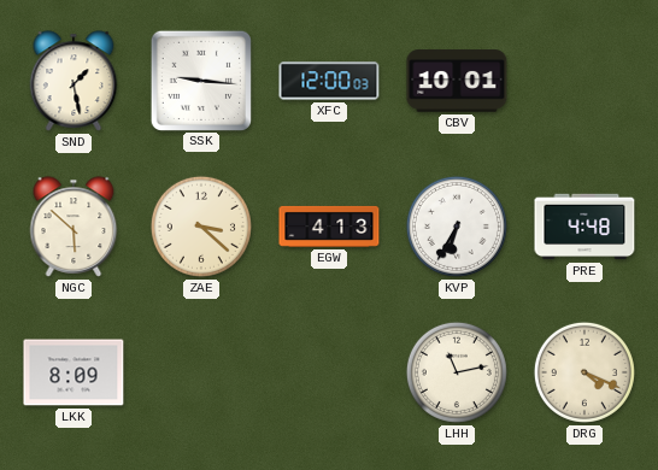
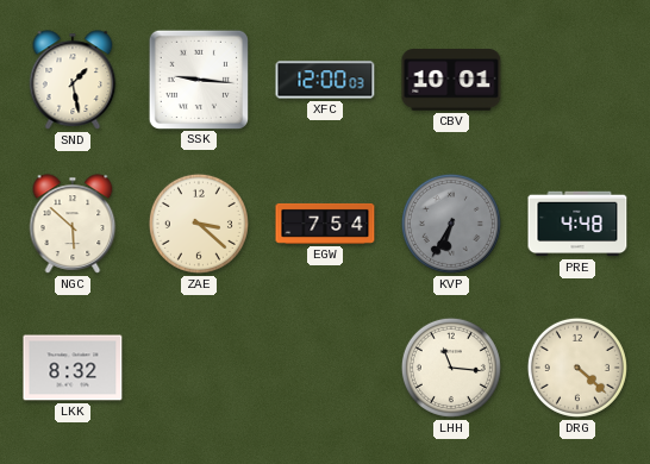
EGW: 4:13 -> 7:54
KVP dial: white -> grey
LKK: 8:09 -> 8:32
LHH: 11:13 -> 11:16
DRG: 4:19 -> 4:22
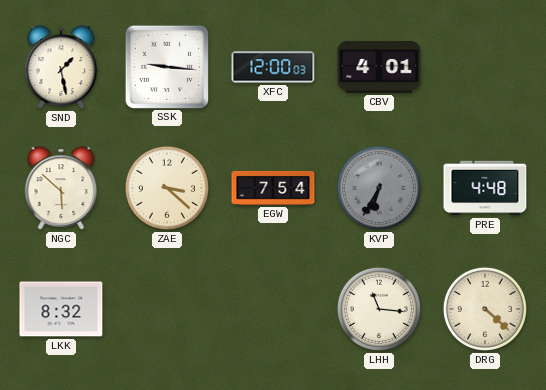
CBV: 10:01 -> 4:01
